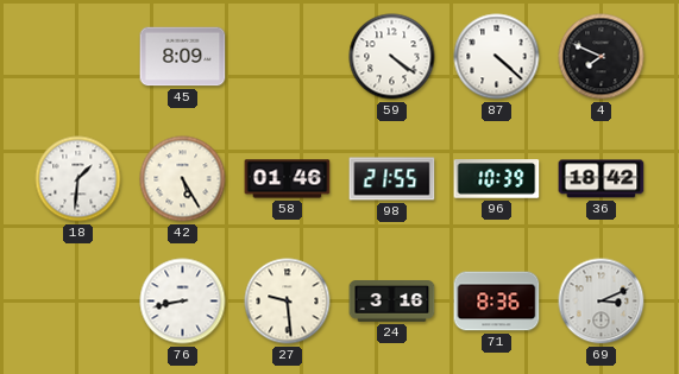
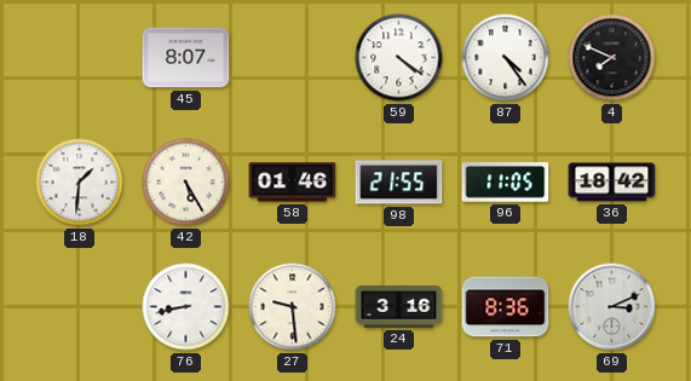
45: 8:09 -> 8:07
87: 4:22 -> 4:24
96: 10:39 -> 11:05
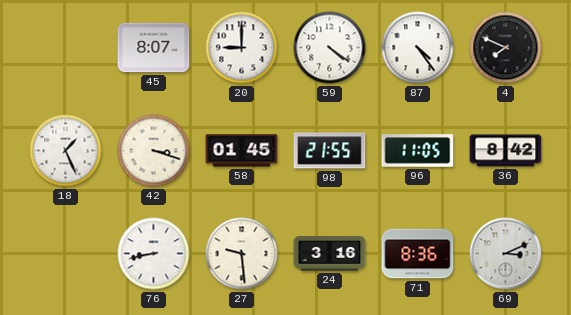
20: none -> 9:00
18: 1:31 -> 1:26
42: 5:25 -> 3:18
58: 01:46 -> 01:45
36: 18:42 -> 8:42
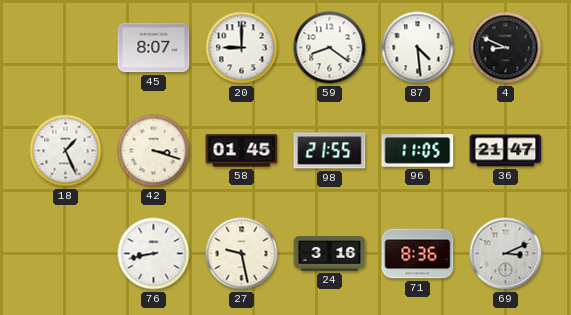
59: 4:21 -> 8:21
87: 4:24 -> 4:29
4: 7:49 -> 8:49
36: 8:42 -> 21:47
27: 9:29 -> 9:28
